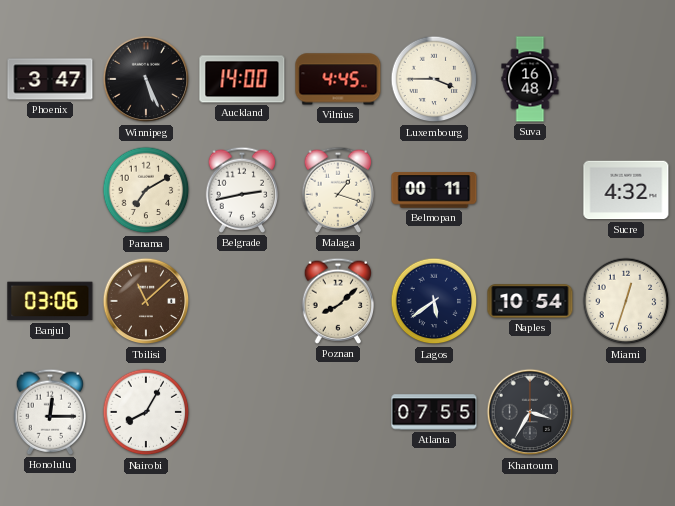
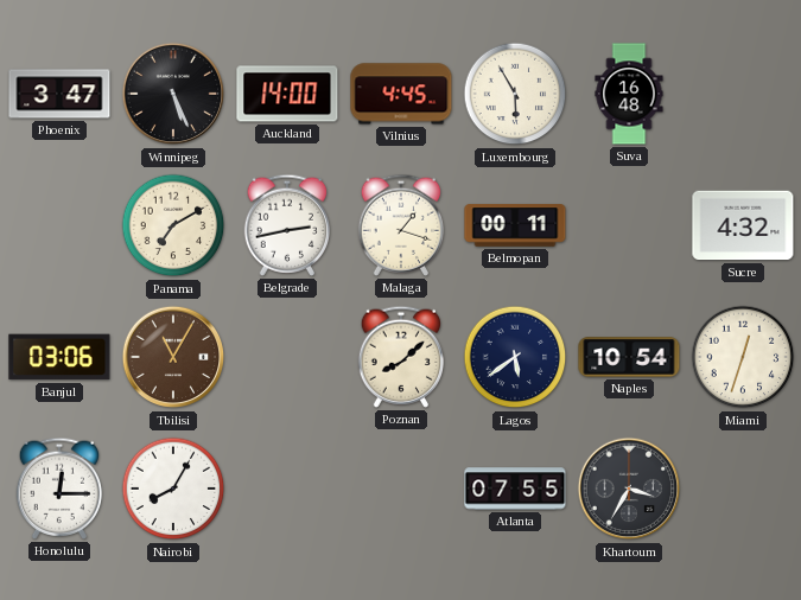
Luxembourg: 3:45 -> 5:55
Tbilisi: 11:08 -> 11:05
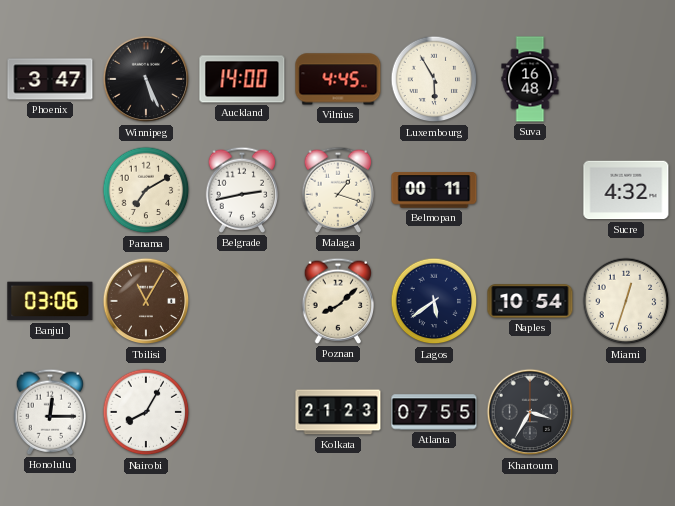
Kolkata: none -> 21:23
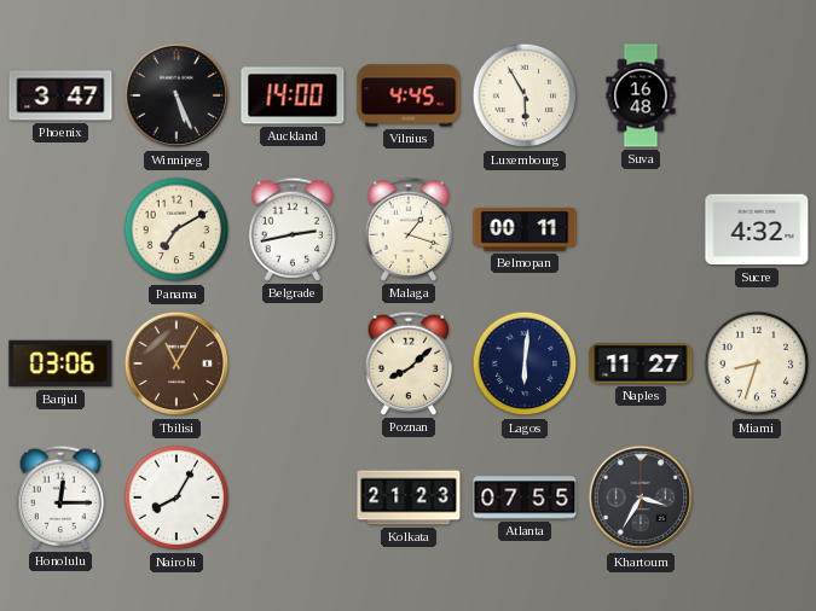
Lagos: 5:39 -> 6:01
Naples: 10:54 -> 11:27
Miami: 12:33 -> 8:33
